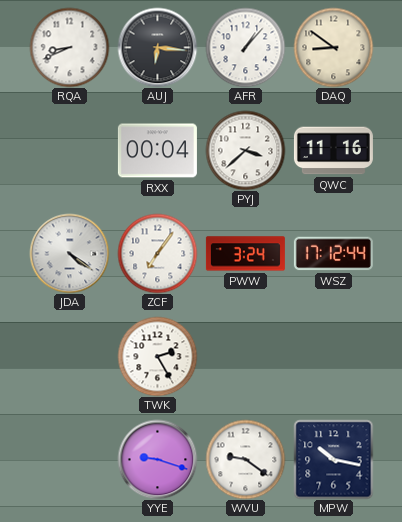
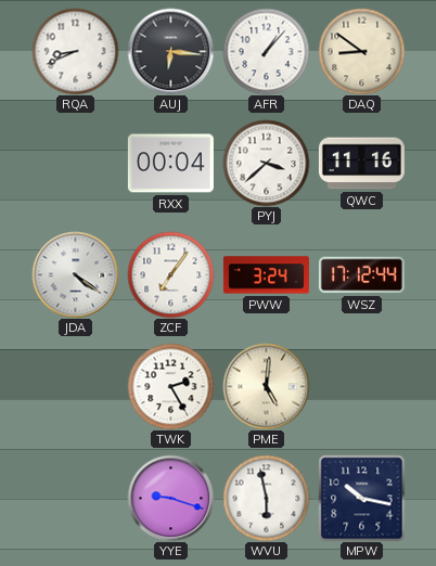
PME: none -> 5:01
WVU: 9:21 -> 5:58
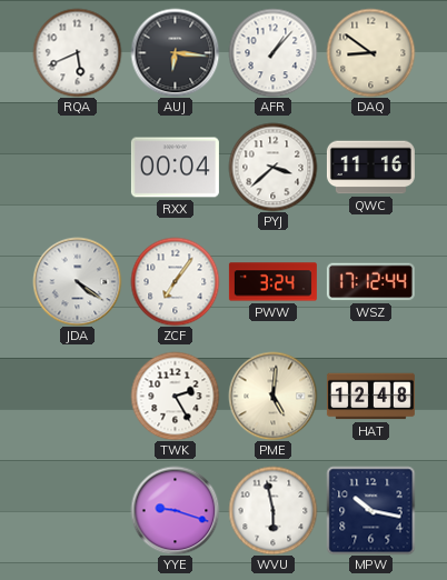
RQA: 8:41 -> 5:41
HAT: none -> 12:48
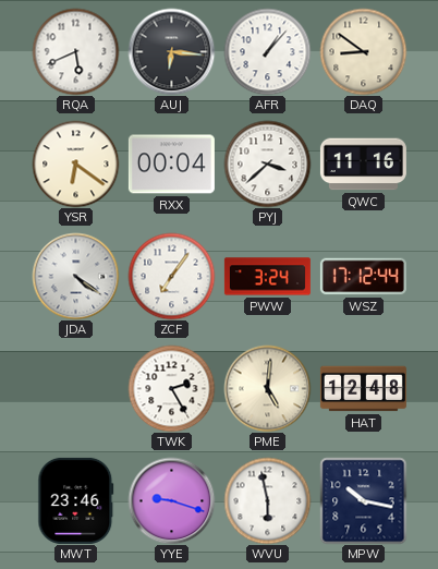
YSR: none -> 6:21
MWT: none -> 23:46
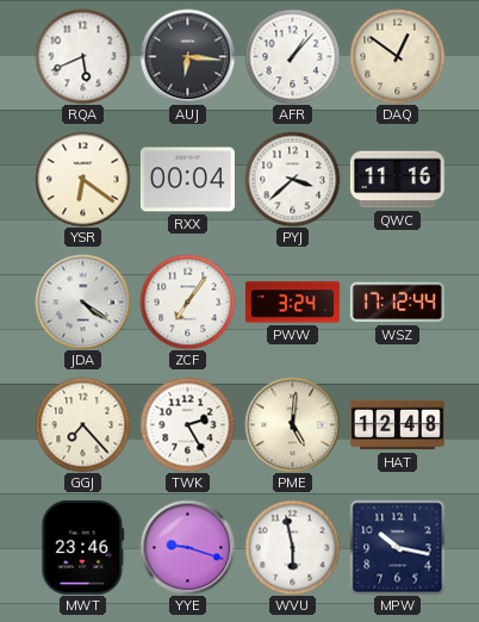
DAQ: 8:51 -> 12:51
GGJ: none -> 7:23
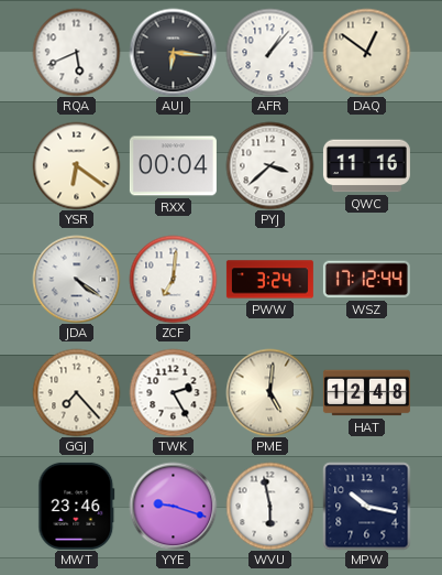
ZCF: 7:06 -> 7:01
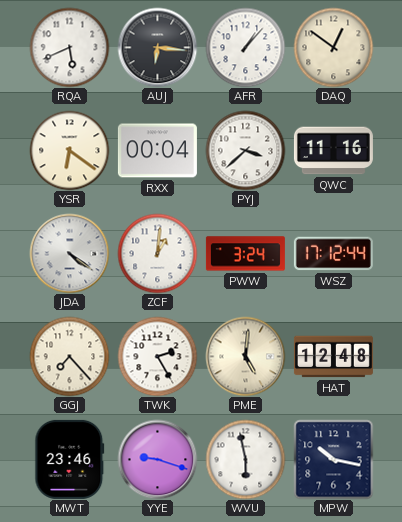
ZCF: 7:01 -> 1:01
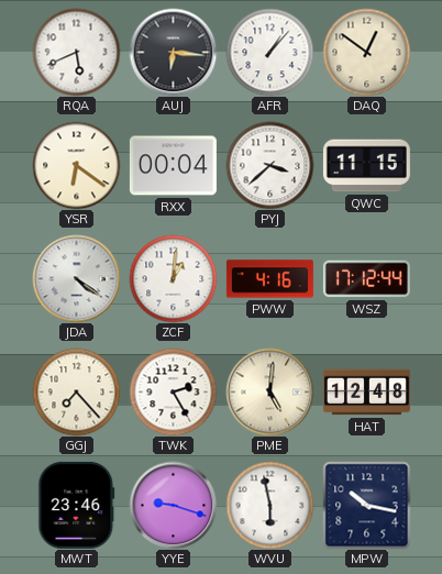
QWC: 11:16 -> 11:15
PWW: 3:24 -> 4:16
